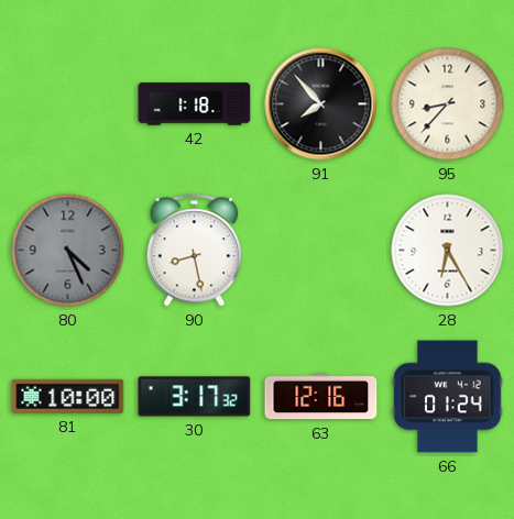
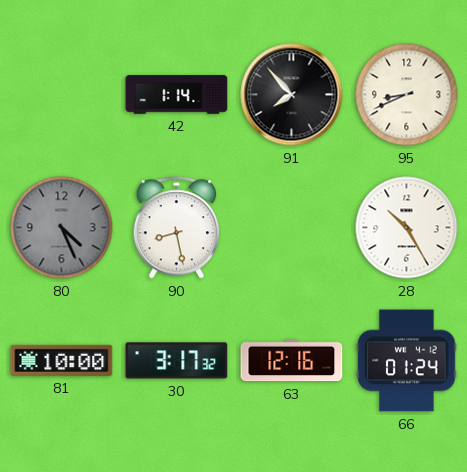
42: 1:18 -> 1:14
95: 8:37 -> 8:41
28: 6:25 -> 10:25
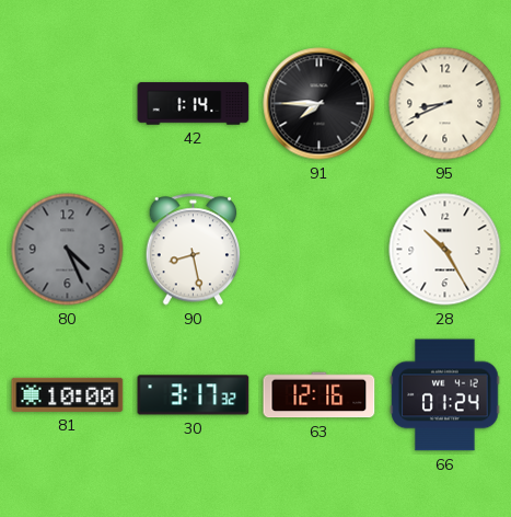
91: 7:53 -> 7:45
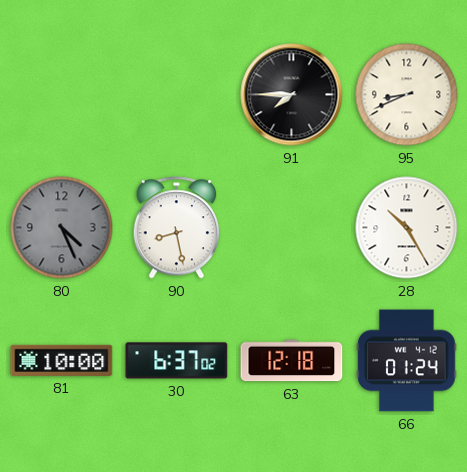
42: 1:14 -> none
30: 3:17 -> 6:37
63: 12:16 -> 12:18
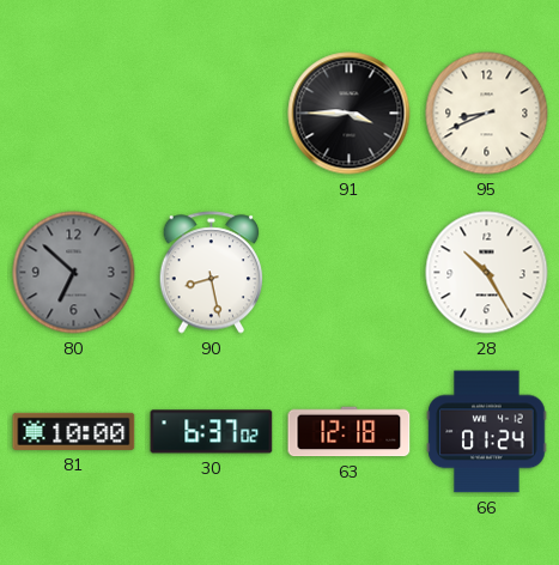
91: 7:45 -> 3:45
80: 4:26 -> 6:52
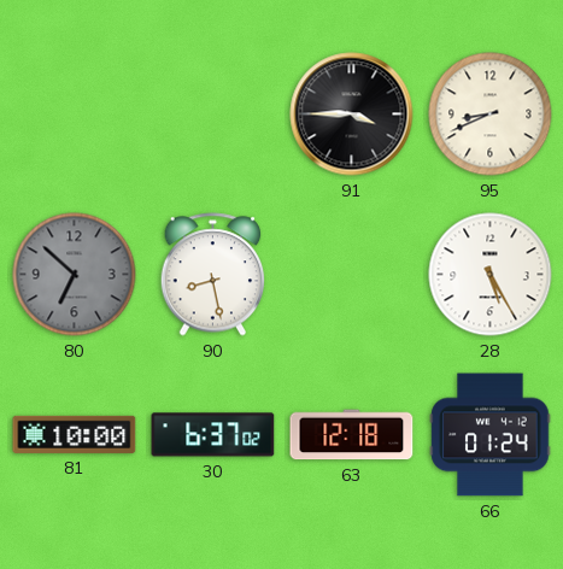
28: 10:25 -> 5:25
